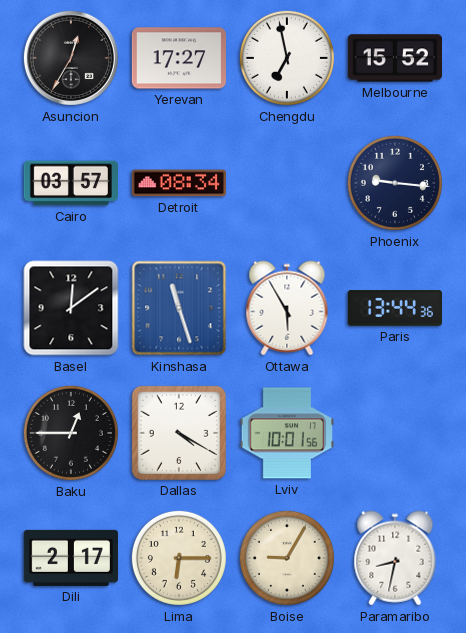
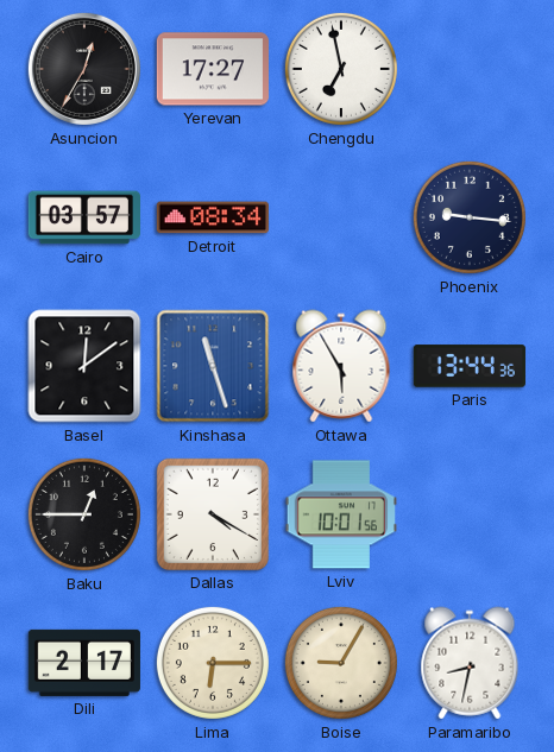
Melbourne: 15:52 -> none
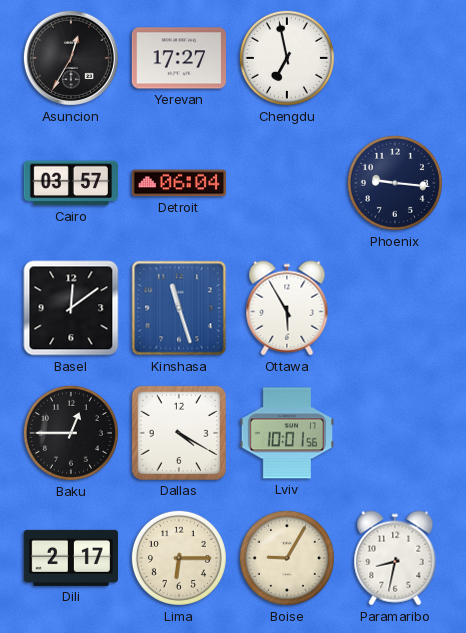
Detroit: 08:34 -> 06:04
Paris: 13:44 -> none
